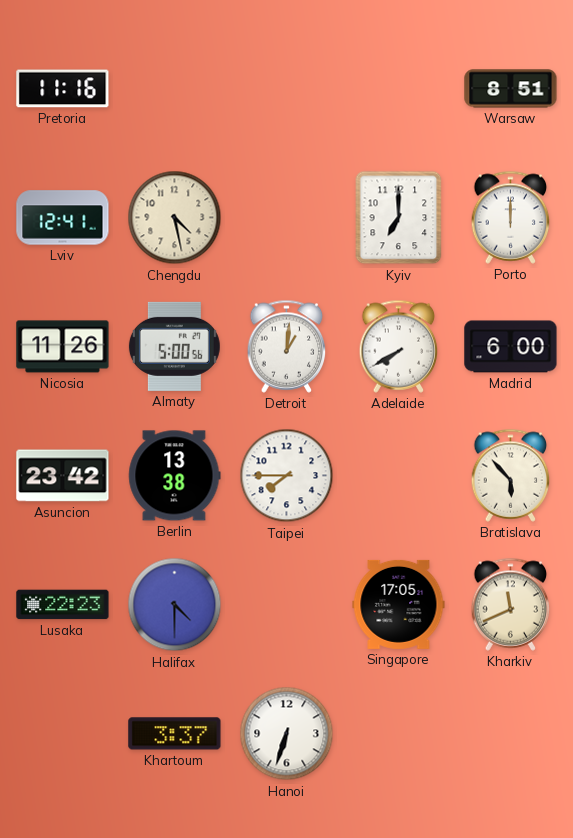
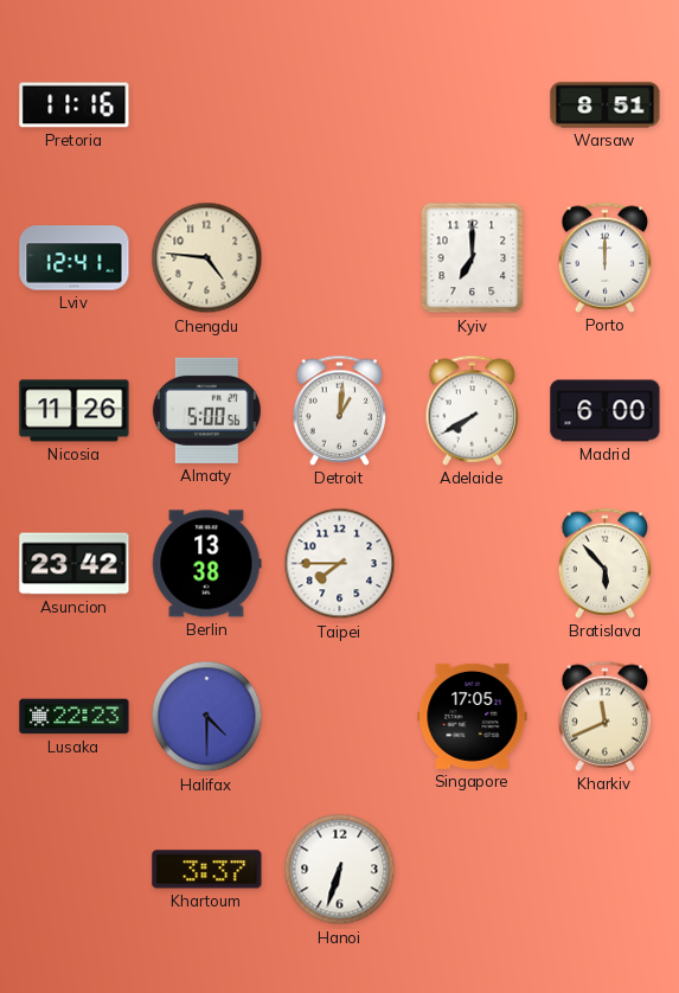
Chengdu: 4:28 -> 4:46
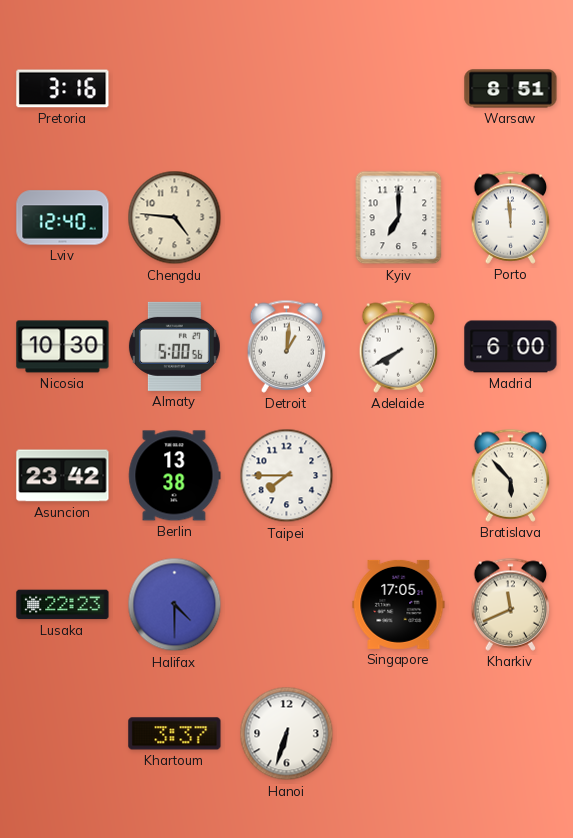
Pretoria: 11:16 -> 3:16
Lviv: 12:41 -> 12:40
Porto: 12:00 -> 11:59
Nicosia: 11:26 -> 10:30
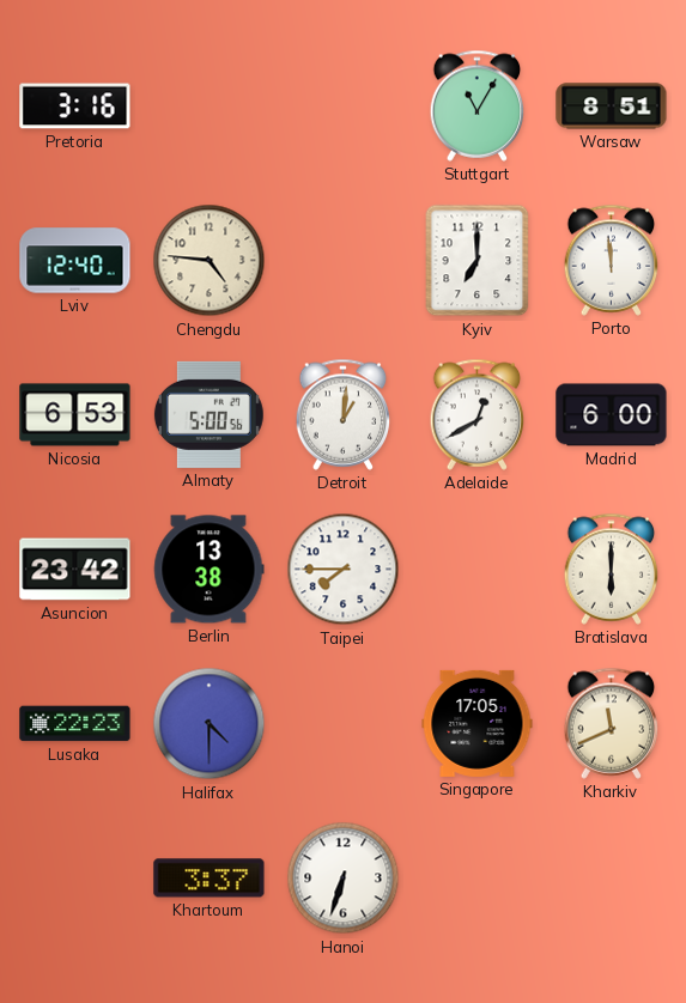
Stuttgart: none -> 11:05
Nicosia: 10:30 -> 6:53
Adelaide: 7:40 -> 12:40
Bratislava: 5:53 -> 6:00
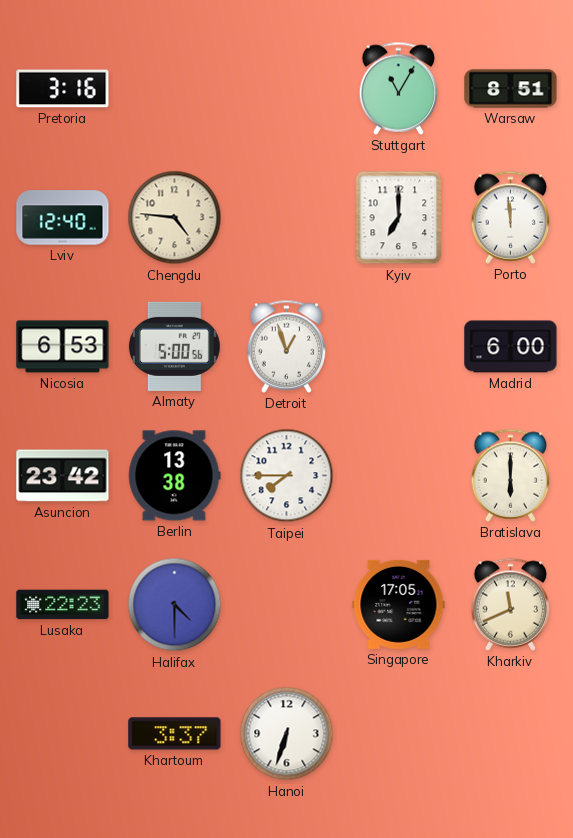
Detroit: 1:01 -> 12:57
Adelaide: 12:40 -> none
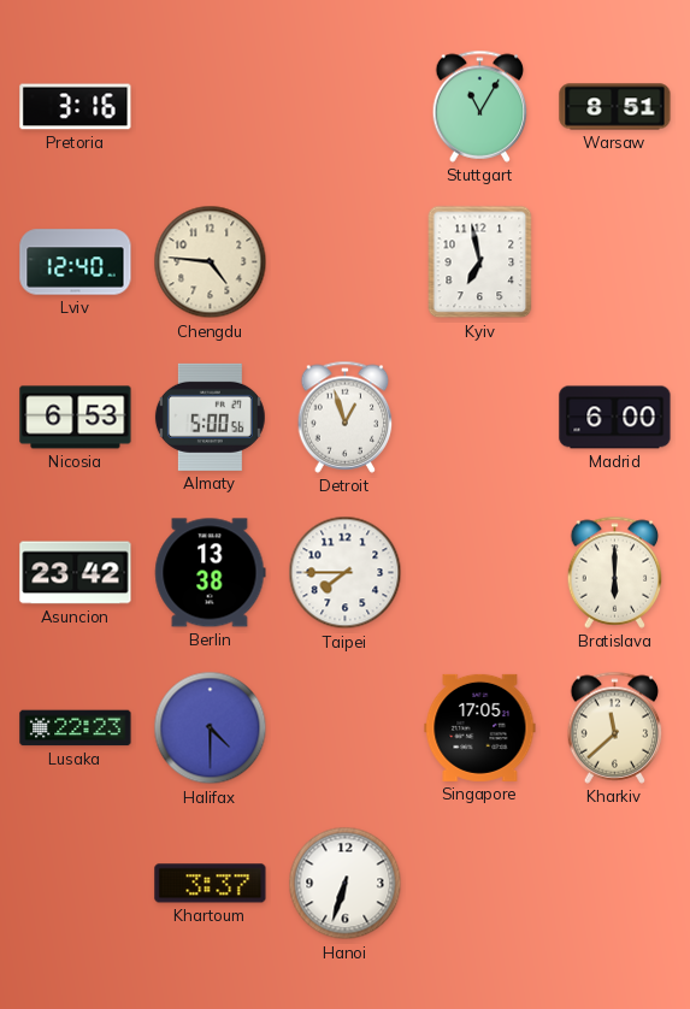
Kyiv: 7:00 -> 6:58
Porto: 11:59 -> none
Kharkiv: 11:41 -> 11:38
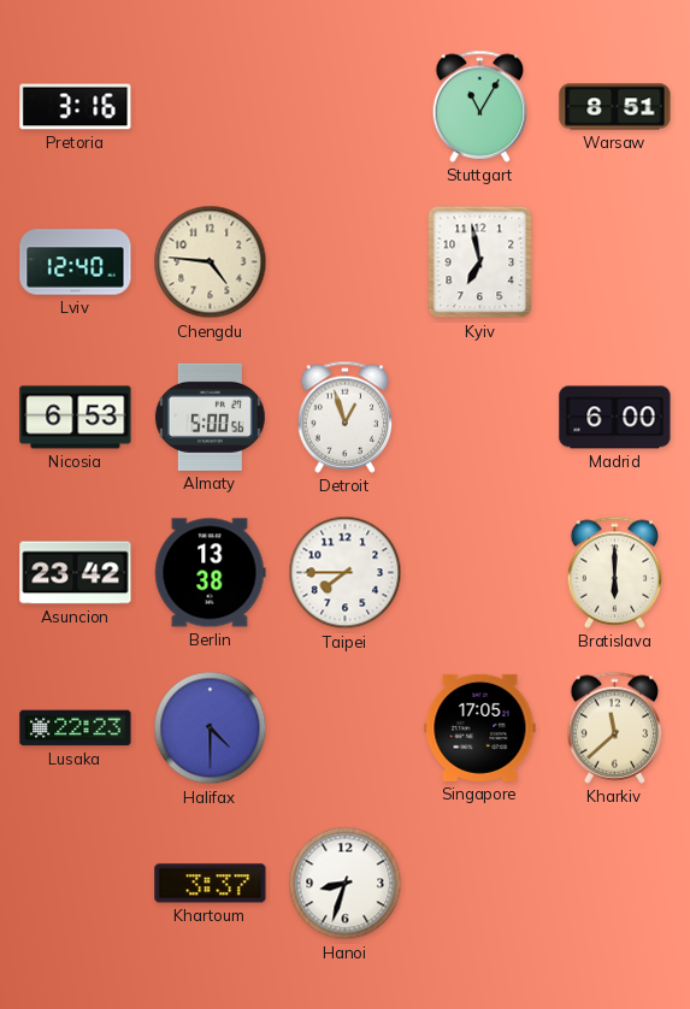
Hanoi: 6:33 -> 8:33
